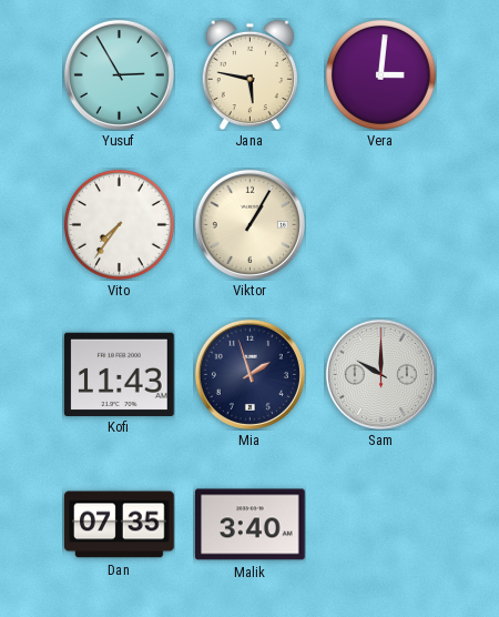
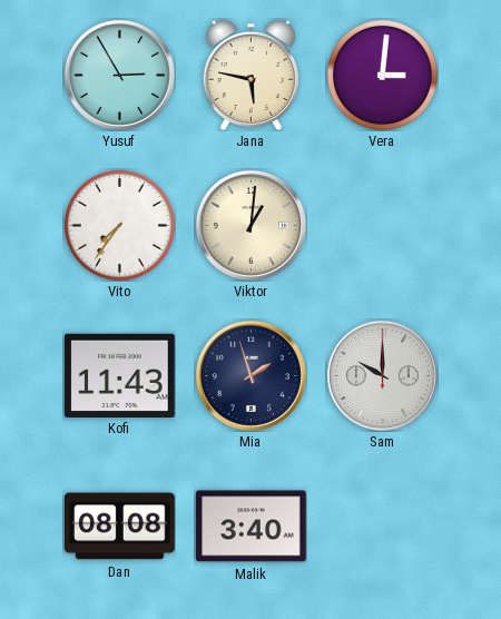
Viktor: 1:05 -> 1:01
Dan: 07:35 -> 08:08
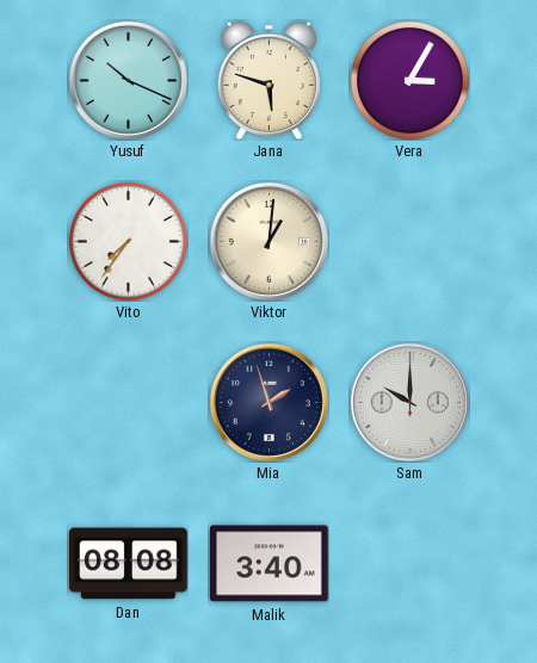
Yusuf: 2:55 -> 10:19
Jana: 5:47 -> 5:48
Vera: 3:01 -> 3:05
Kofi: 11:43 -> none
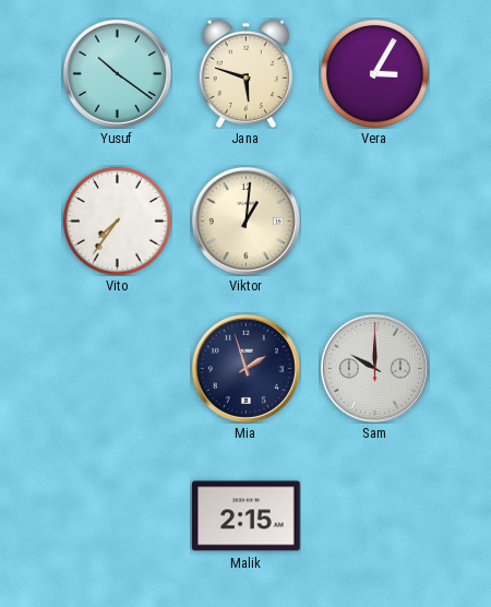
Yusuf: 10:19 -> 10:21
Dan: 08:08 -> none
Malik: 3:40 -> 2:15
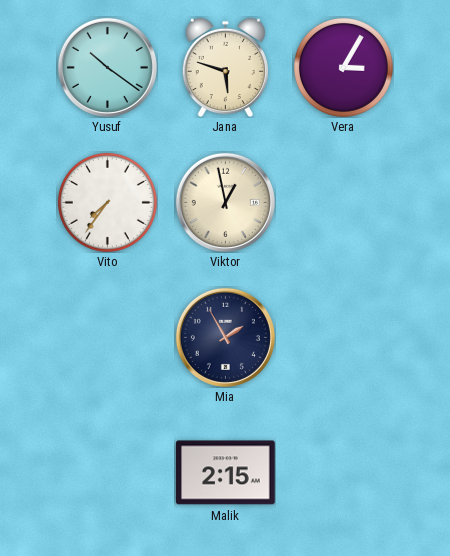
Viktor: 1:01 -> 12:58
Mia: 1:57 -> 1:55
Sam: 10:00 -> none
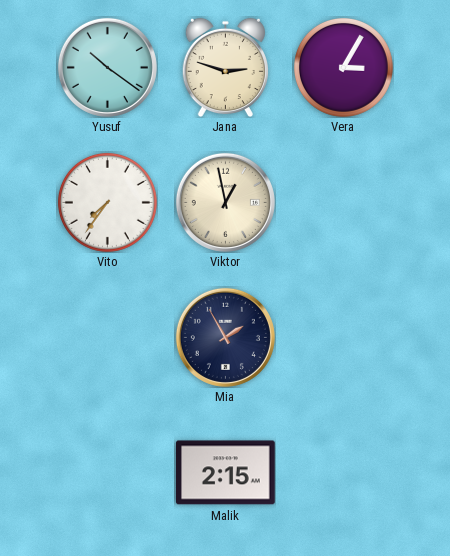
Jana: 5:48 -> 2:48
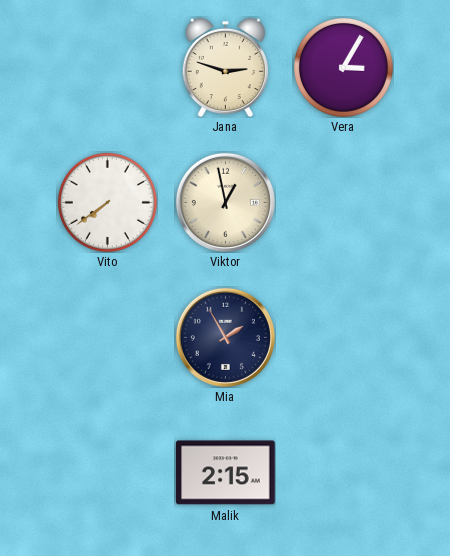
Yusuf: 10:21 -> none
Vito: 7:36 -> 7:39
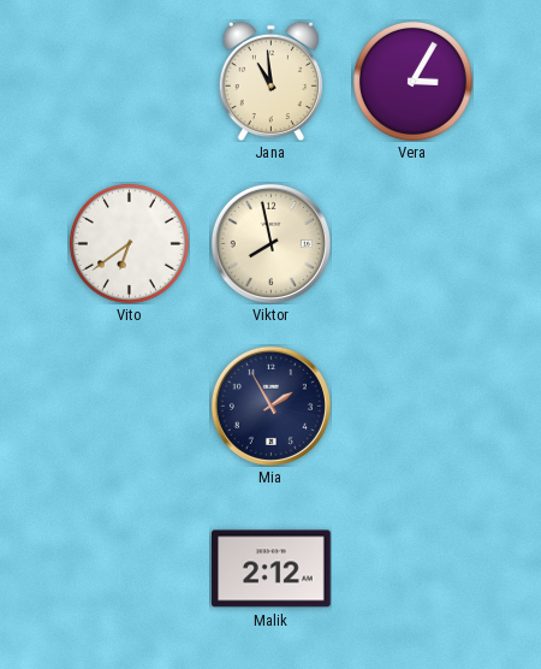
Jana: 2:48 -> 10:59
Vito: 7:39 -> 6:39
Viktor: 12:58 -> 7:58
Malik: 2:15 -> 2:12
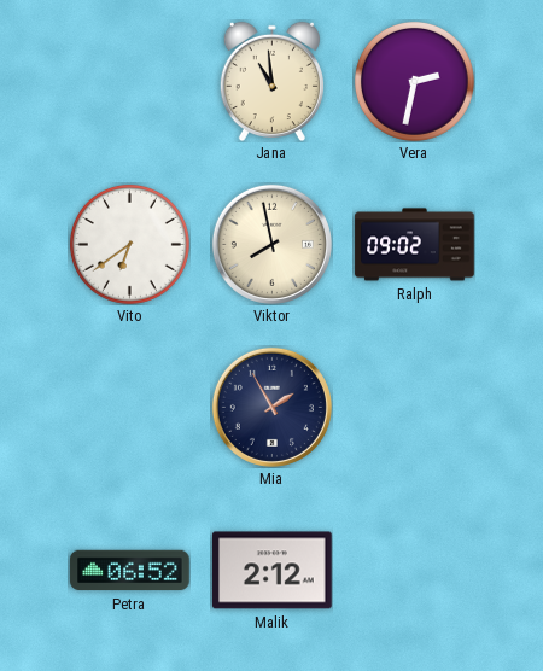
Vera: 3:05 -> 2:32
Ralph: none -> 09:02
Petra: none -> 06:52
